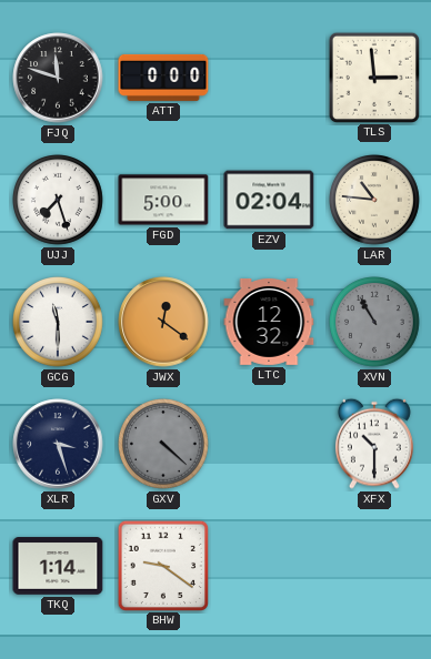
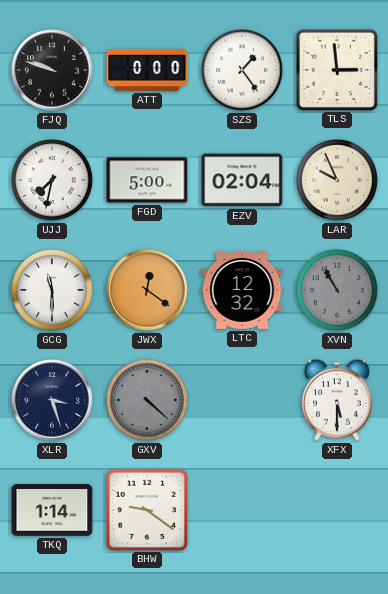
FJQ: 11:48 -> 9:48
SZS: none -> 1:24
UJJ: 7:27 -> 7:32
LAR: 10:46 -> 9:56
XFX: 10:30 -> 5:30
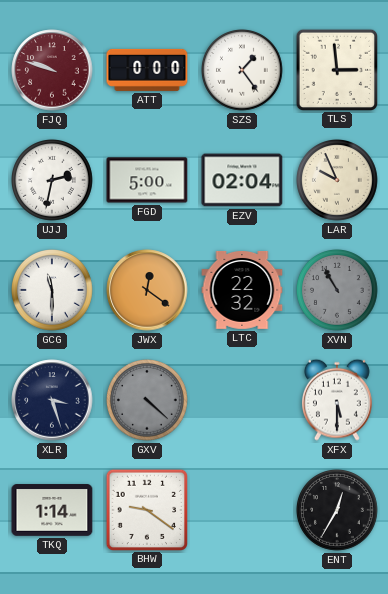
FJQ dial: black -> burgundy
UJJ: 7:32 -> 2:32
LTC: 12:32 -> 22:32
ENT: none -> 12:35
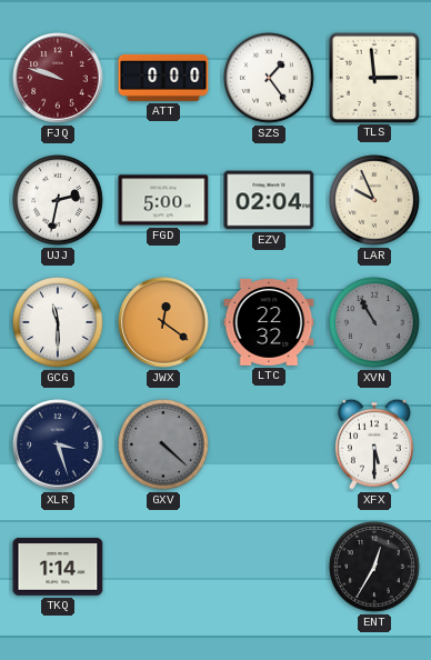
BHW: 9:21 -> none
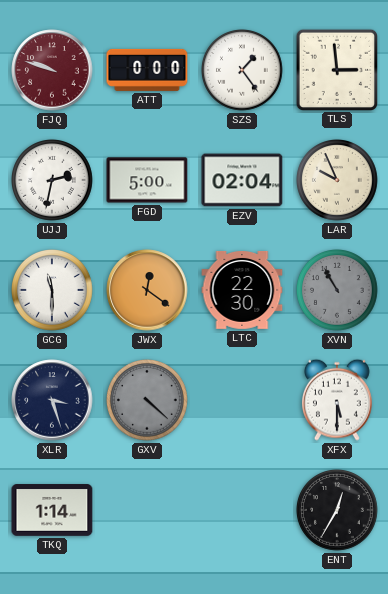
LTC: 22:32 -> 22:30
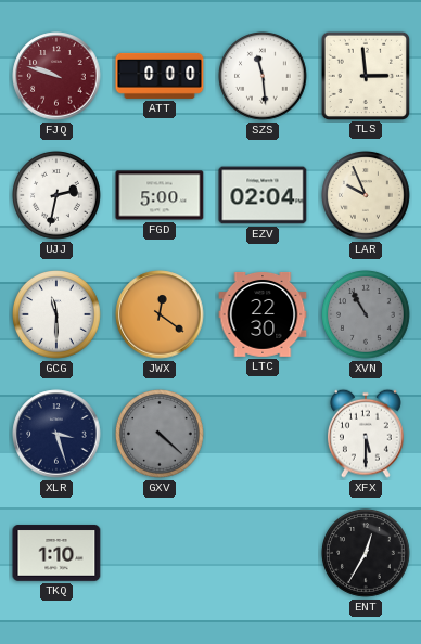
SZS: 1:24 -> 11:29
TKQ: 1:14 -> 1:10
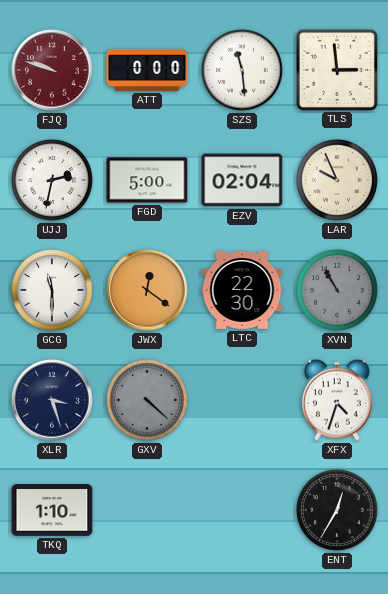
XFX: 5:30 -> 4:33
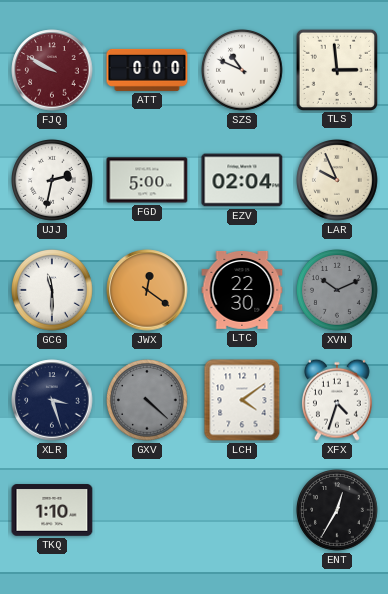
FJQ: 9:48 -> 9:50
SZS: 11:29 -> 10:49
XVN: 10:55 -> 10:11
LCH: none -> 4:09
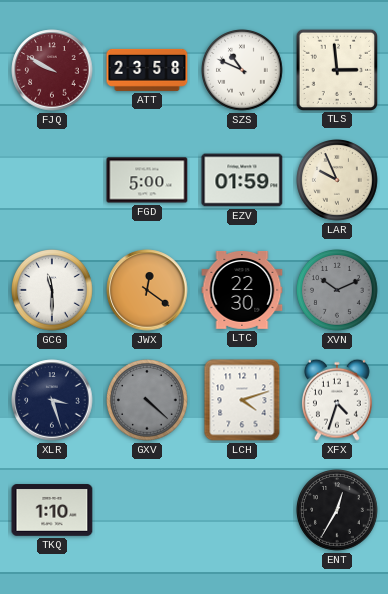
ATT: 0:00 -> 23:58
UJJ: 2:32 -> none
EZV: 02:04 -> 01:59
LCH: 4:09 -> 4:12
